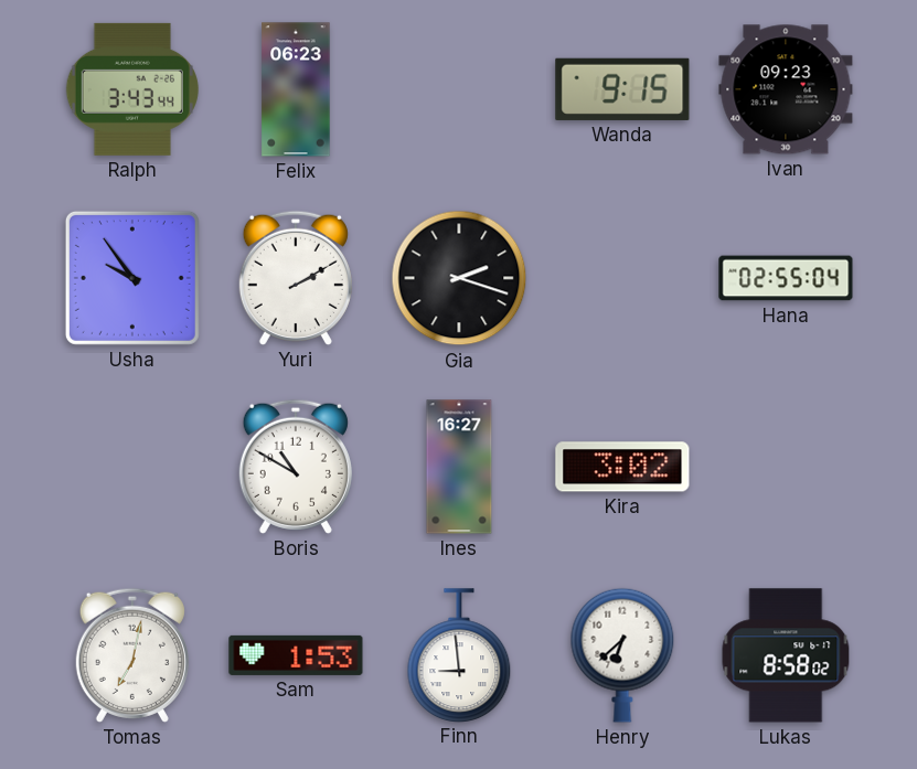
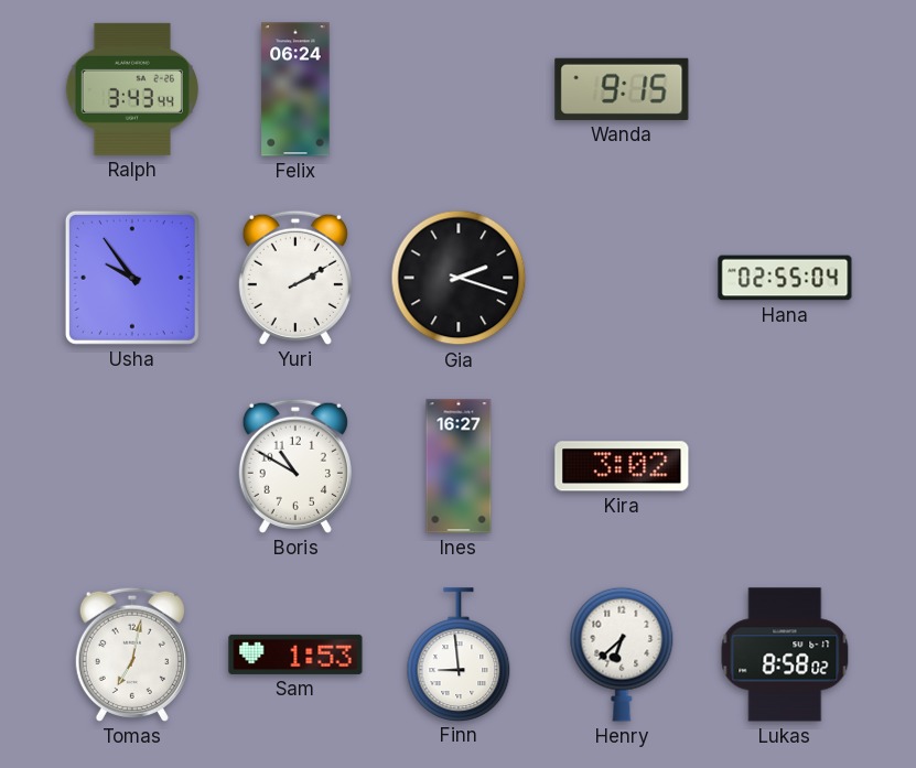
Felix: 06:23 -> 06:24
Ivan: 09:23 -> none
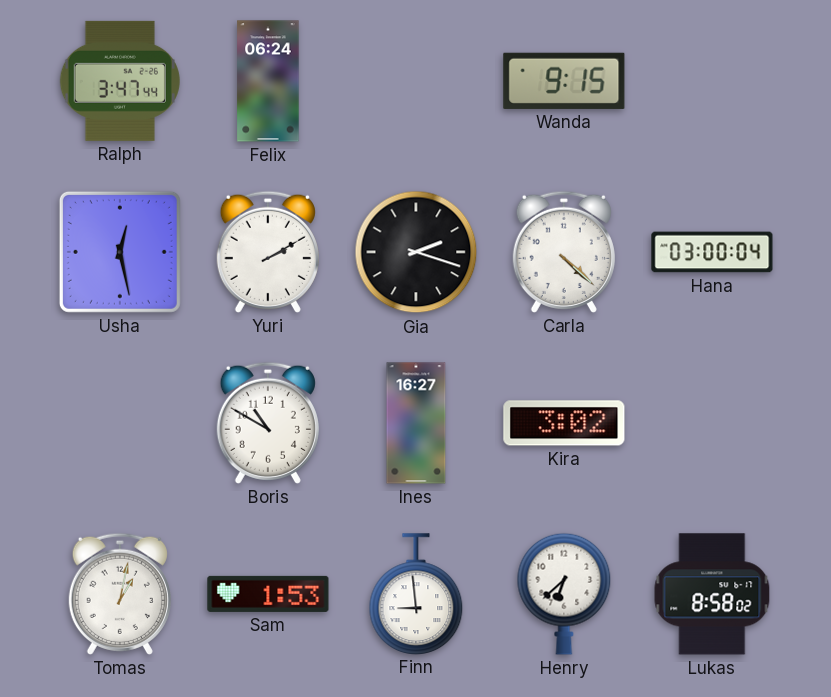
Ralph: 3:43 -> 3:47
Usha: 9:54 -> 12:28
Carla: none -> 4:22
Hana: 02:55 -> 03:00
Tomas: 7:02 -> 1:02
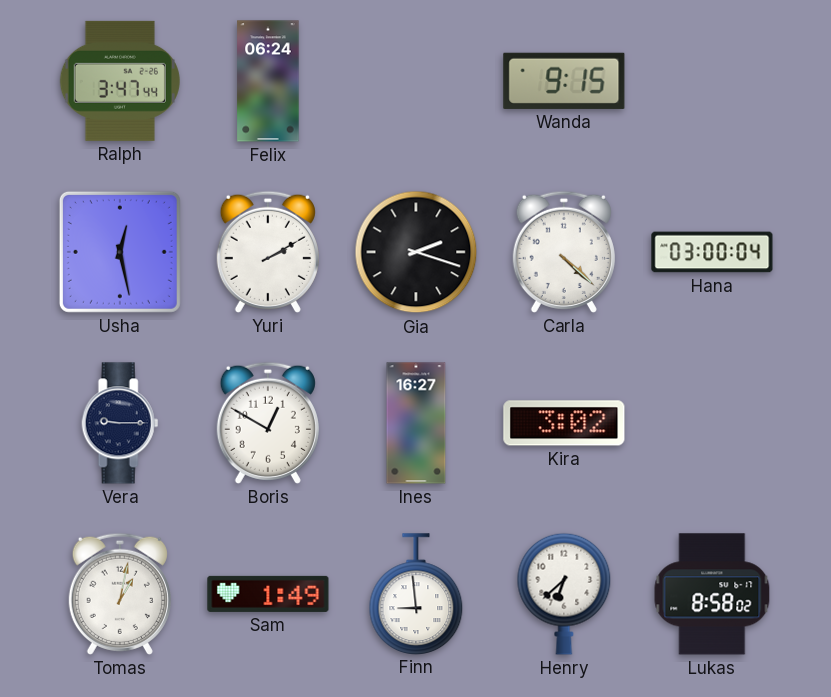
Vera: none -> 9:15
Boris: 10:50 -> 12:50
Sam: 1:53 -> 1:49
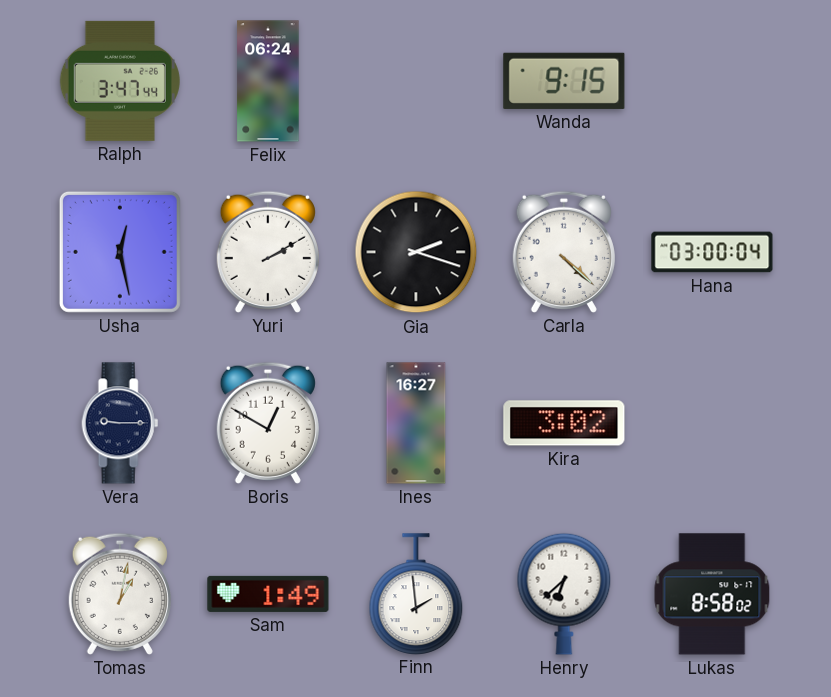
Finn: 8:59 -> 1:59
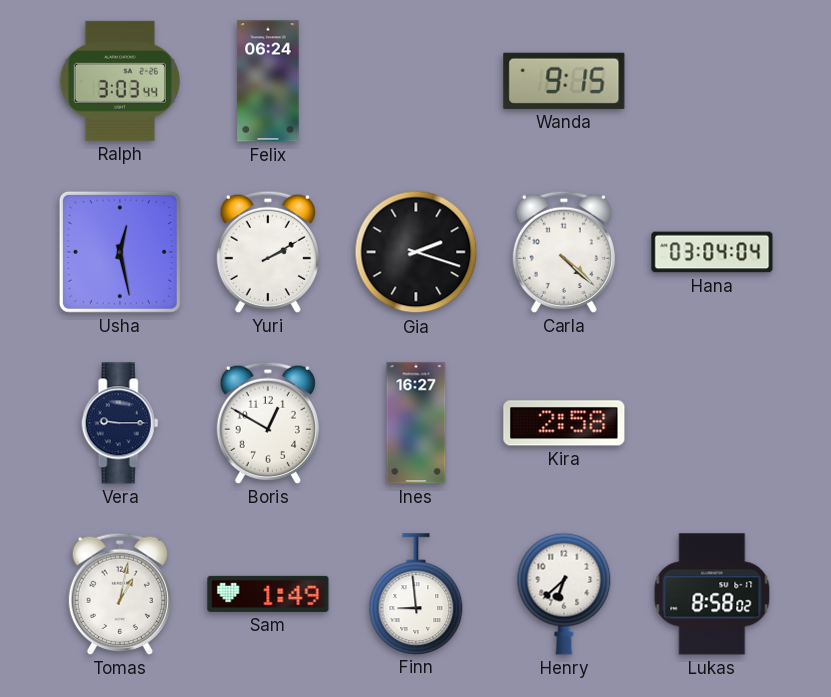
Ralph: 3:47 -> 3:03
Hana: 03:00 -> 03:04
Kira: 3:02 -> 2:58
Finn: 1:59 -> 8:59
